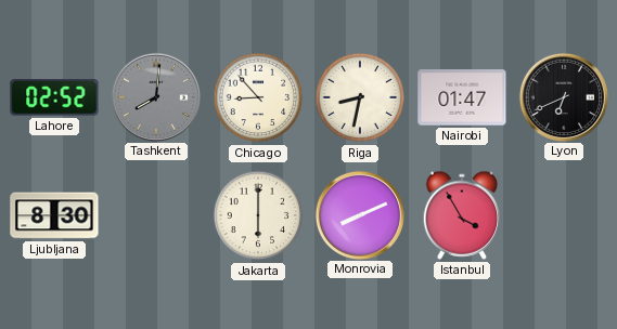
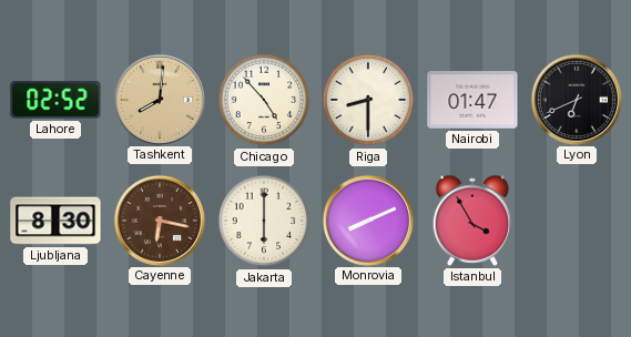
Tashkent dial: grey -> champagne
Chicago: 8:53 -> 4:53
Riga: 8:32 -> 8:30
Cayenne: none -> 6:17
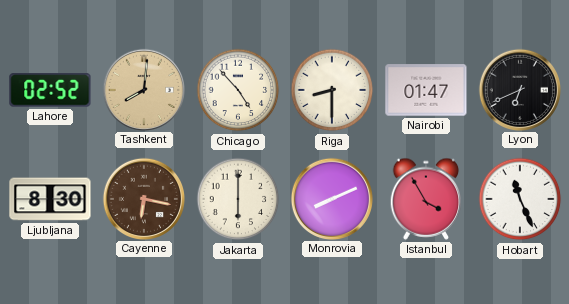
Hobart: none -> 11:26
